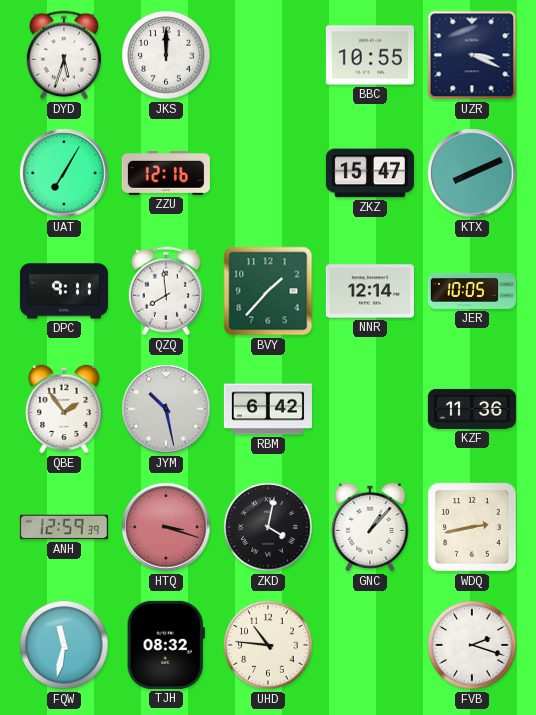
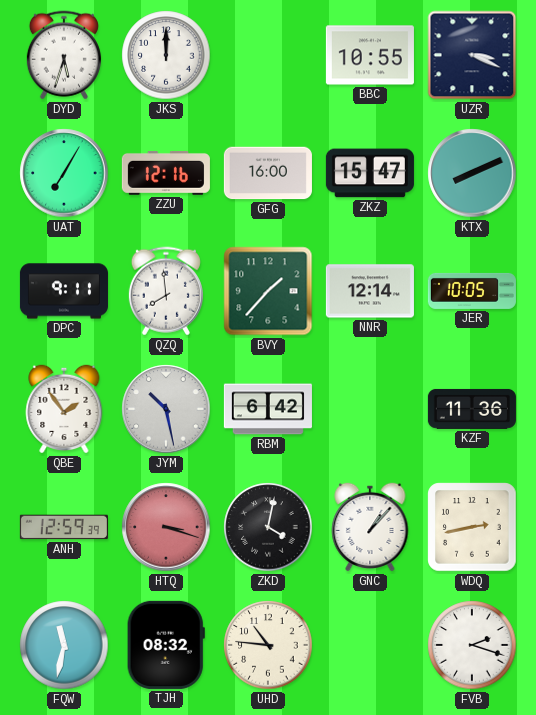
GFG: none -> 16:00
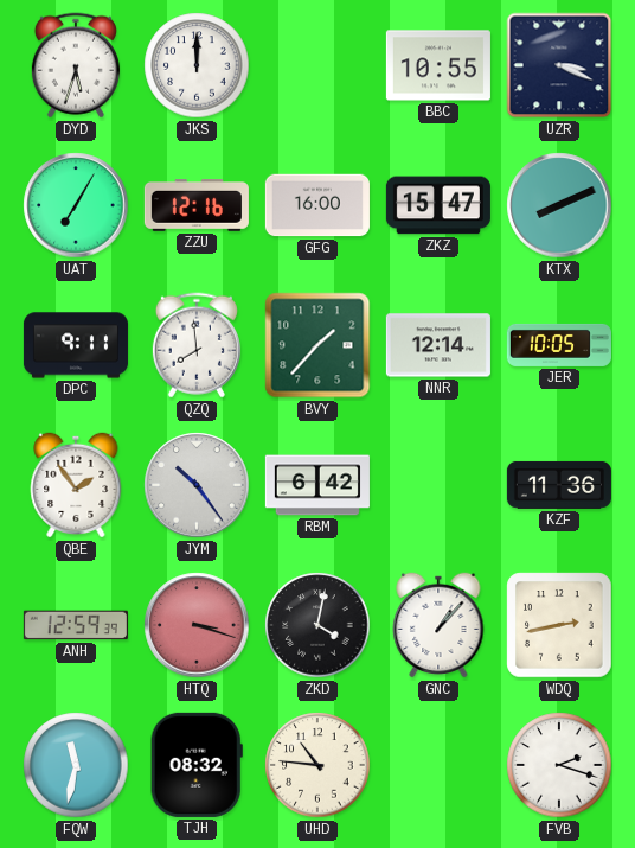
JYM: 10:28 -> 10:24
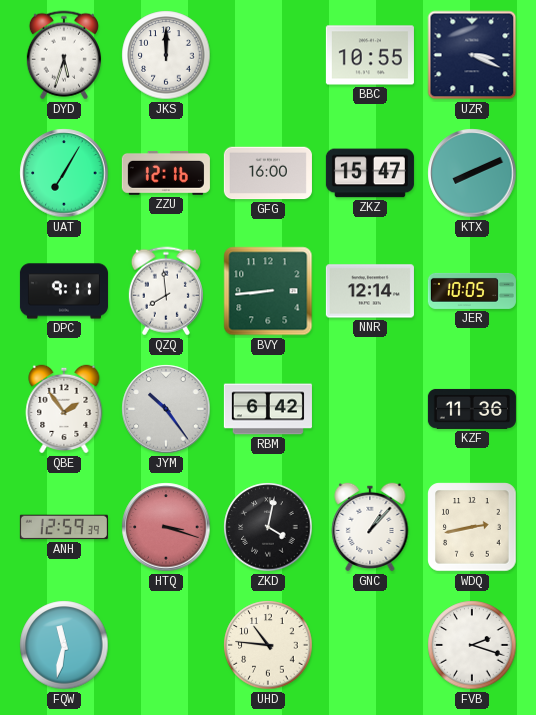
BVY: 1:37 -> 8:44
TJH: 08:32 -> none
